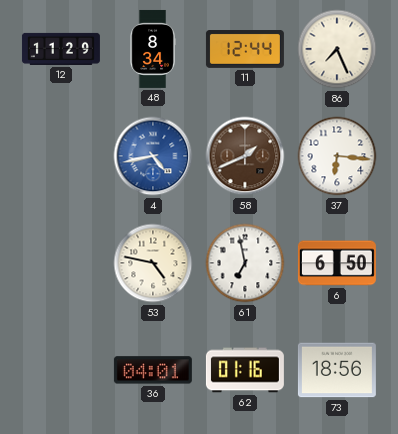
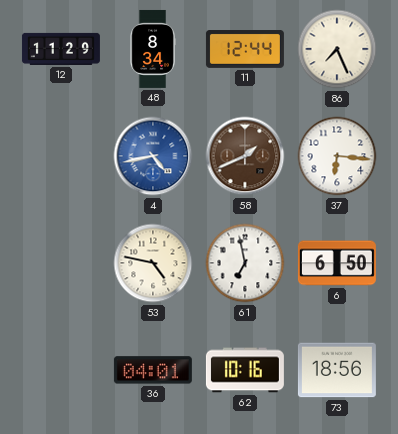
62: 01:16 -> 10:16
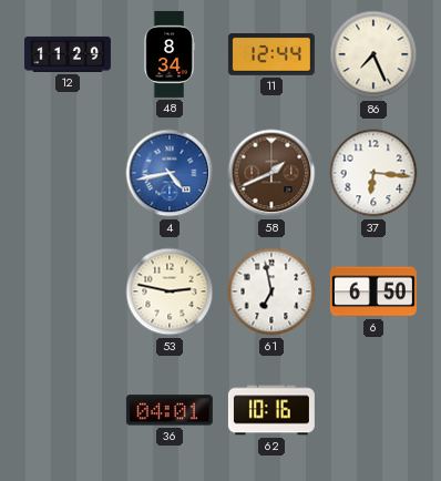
53: 4:47 -> 2:47
73: 18:56 -> none
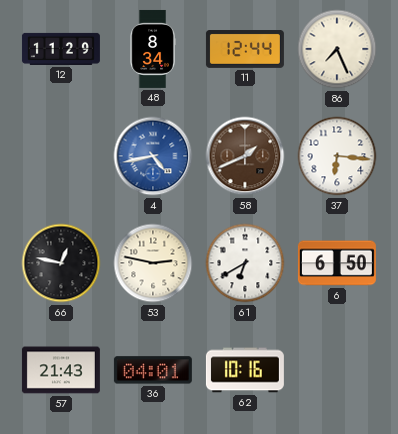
66: none -> 12:47
61: 6:58 -> 6:40
57: none -> 21:43
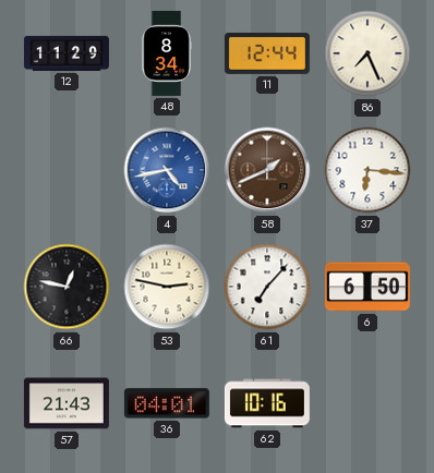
61: 6:40 -> 7:07
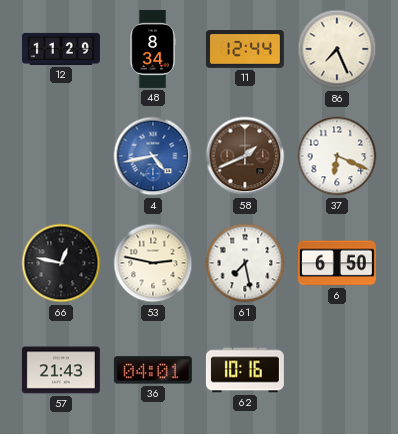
37: 6:16 -> 6:19
61: 7:07 -> 7:28
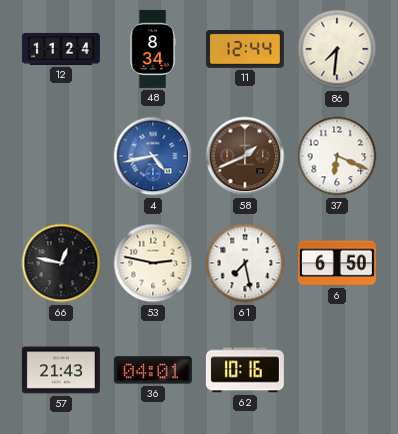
12: 11:29 -> 11:24
86: 7:26 -> 7:31
